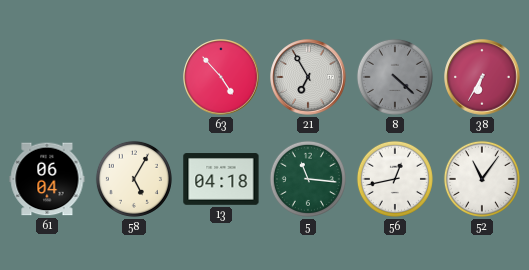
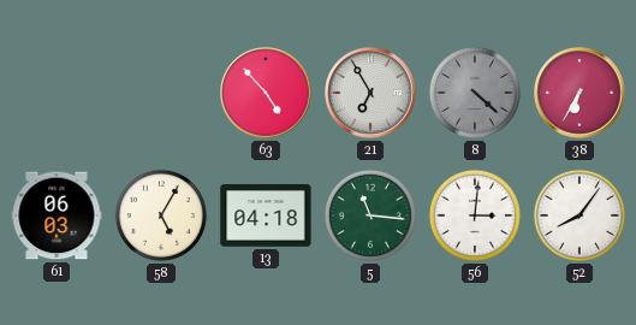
61: 06:04 -> 06:03
56: 12:43 -> 3:01
52: 11:06 -> 8:06
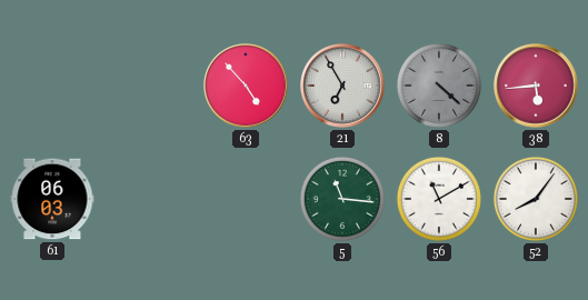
38: 6:35 -> 5:44
58: 5:05 -> none
13: 04:18 -> none
56: 3:01 -> 11:10
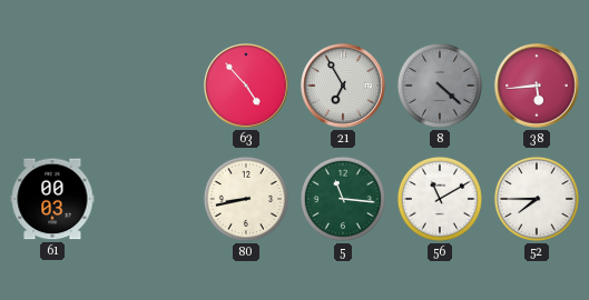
61: 06:03 -> 00:03
80: none -> 8:43
52: 8:06 -> 7:45
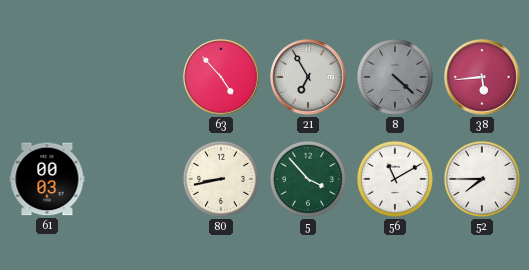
5: 11:16 -> 3:53
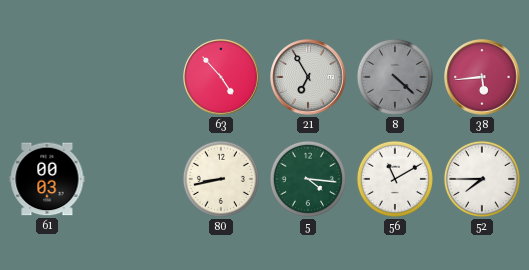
5: 3:53 -> 4:16
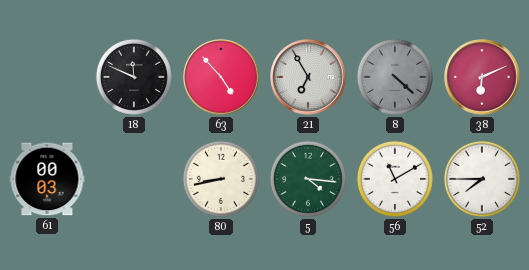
18: none -> 11:49
38: 5:44 -> 6:11
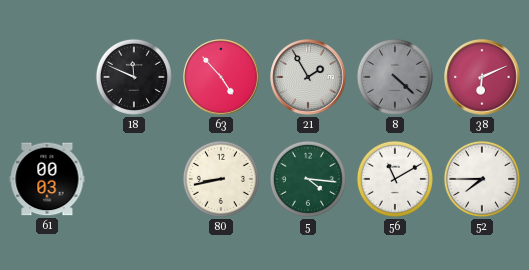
21: 6:55 -> 1:55
